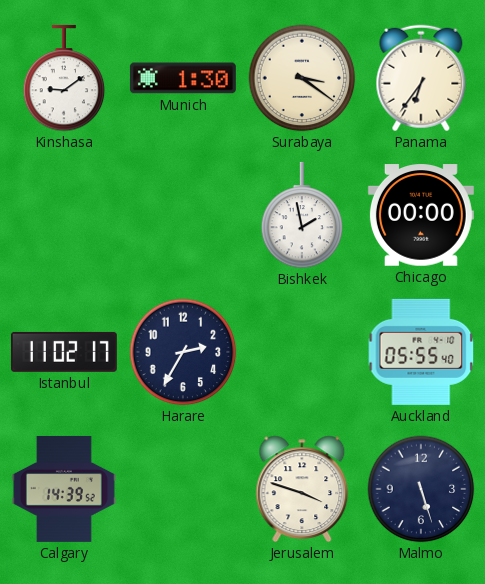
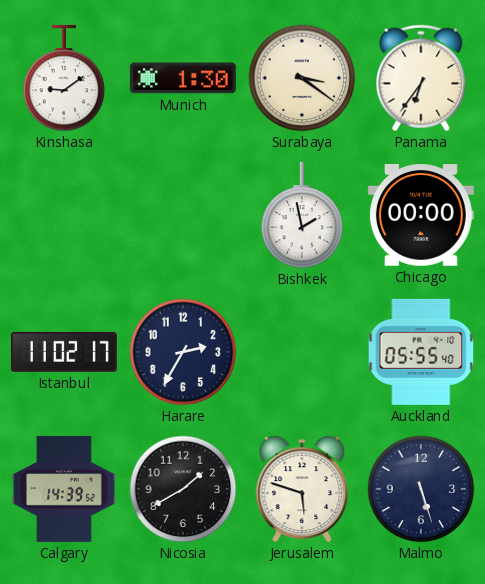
Nicosia: none -> 1:40
Jerusalem: 3:48 -> 5:48
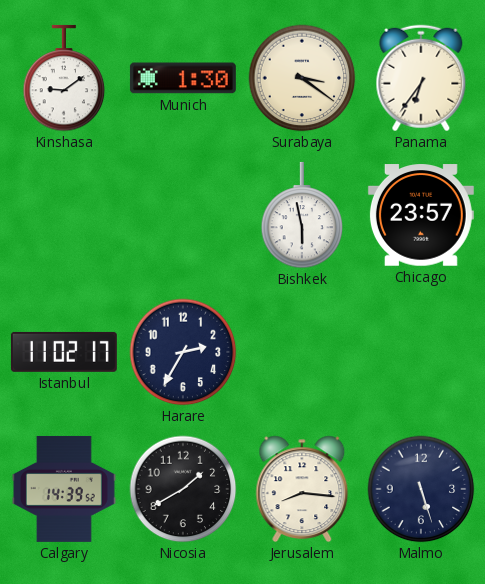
Bishkek: 1:58 -> 5:58
Chicago: 00:00 -> 23:57
Auckland: 05:55 -> none
Jerusalem: 5:48 -> 8:16
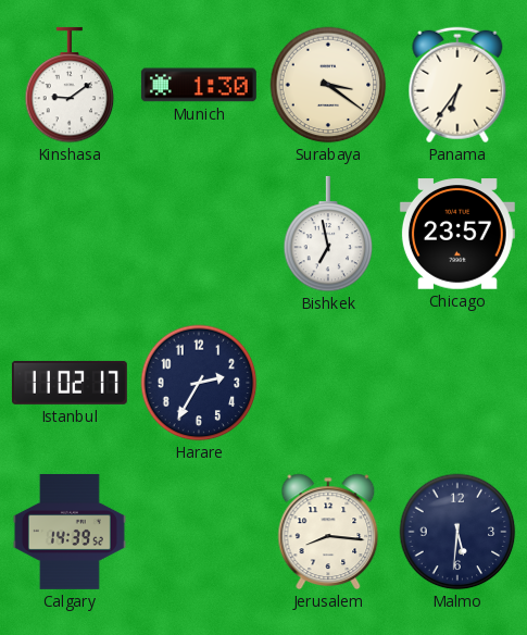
Bishkek: 5:58 -> 6:58
Nicosia: 1:40 -> none
Malmo: 5:27 -> 5:31
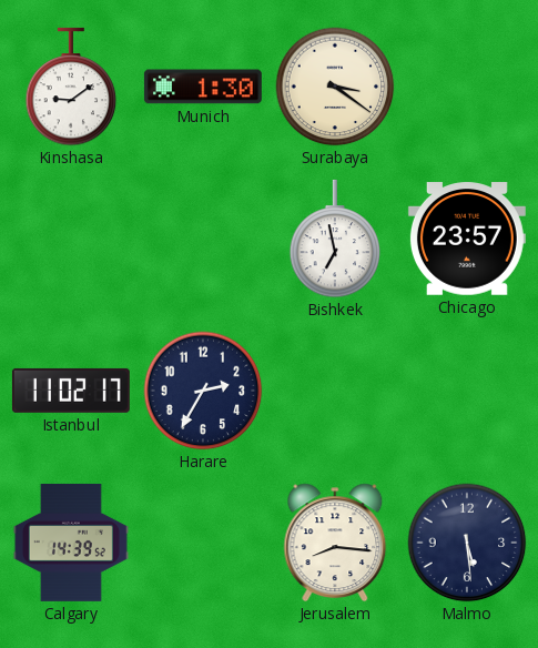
Panama: 6:36 -> none
Malmo: 5:31 -> 5:29
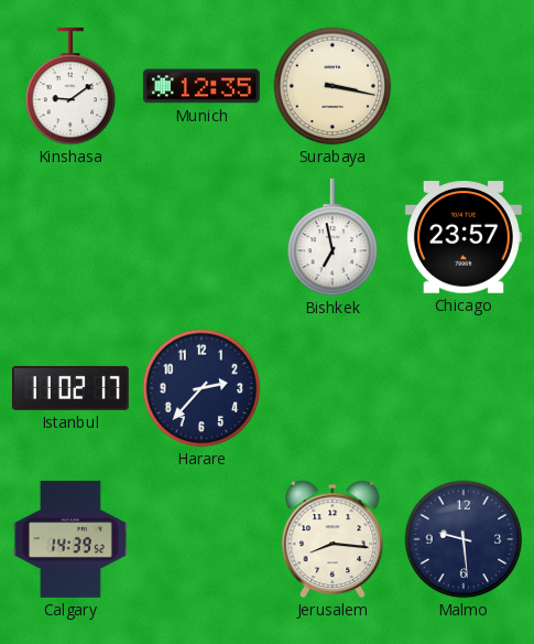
Munich: 1:30 -> 12:35
Surabaya: 3:21 -> 3:17
Harare: 2:35 -> 2:37
Malmo: 5:29 -> 9:29
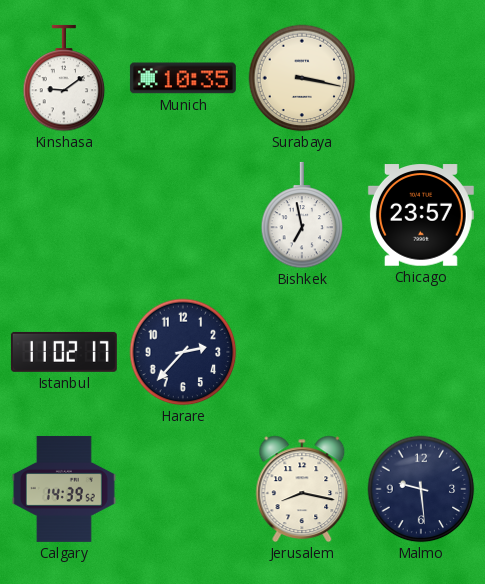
Munich: 12:35 -> 10:35
Jerusalem: 8:16 -> 8:17
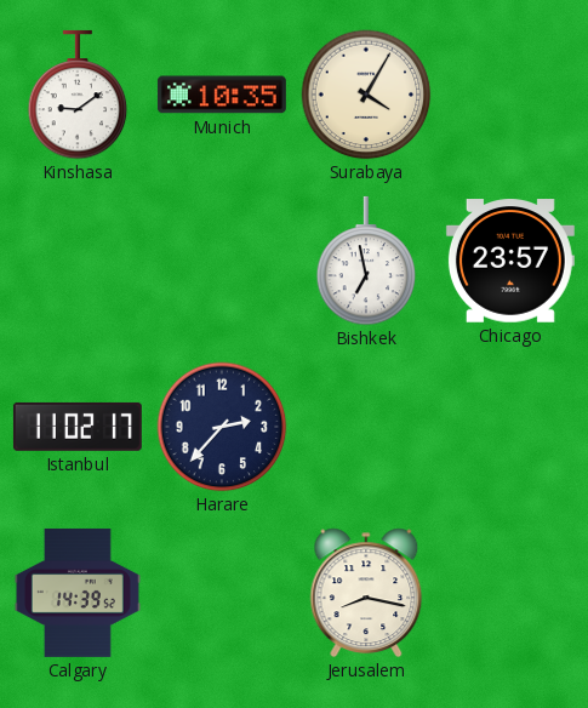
Surabaya: 3:17 -> 4:05
Malmo: 9:29 -> none
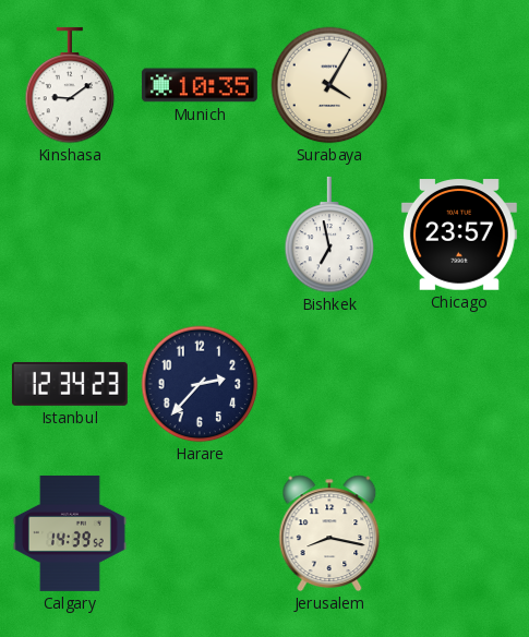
Istanbul: 11:02 -> 12:34
